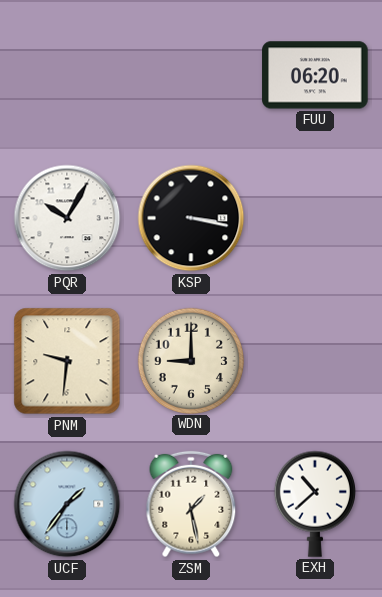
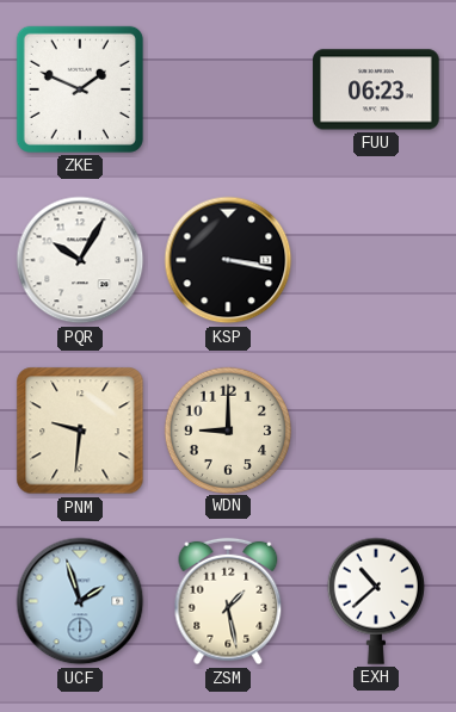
ZKE: none -> 1:49
FUU: 06:20 -> 06:23
UCF: 1:36 -> 1:57
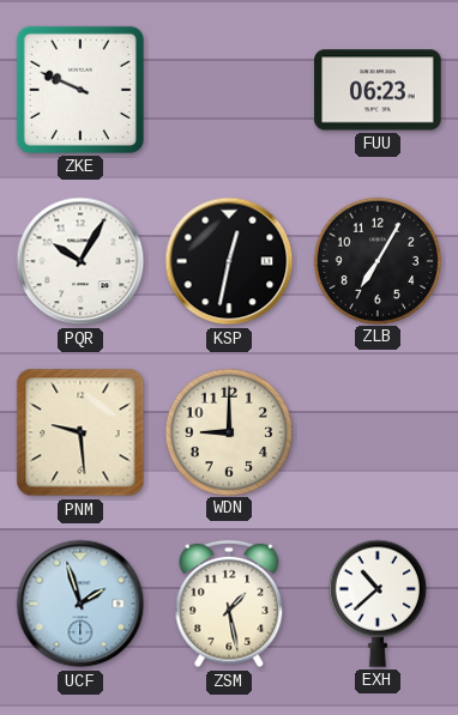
ZKE: 1:49 -> 9:49
KSP: 3:17 -> 12:32
ZLB: none -> 7:05
PNM: 9:31 -> 9:29
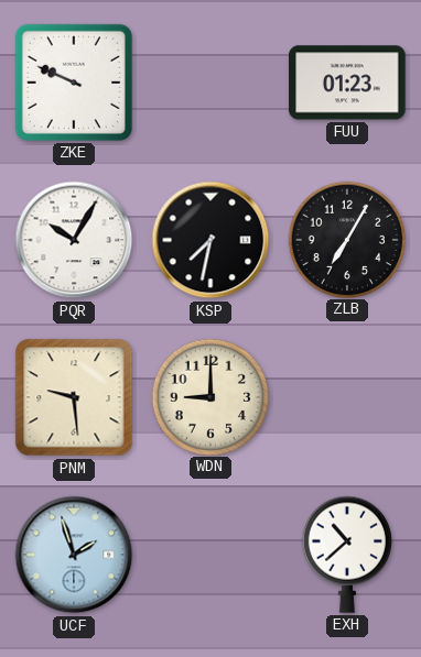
FUU: 06:23 -> 01:23
KSP: 12:32 -> 7:32
ZSM: 1:28 -> none
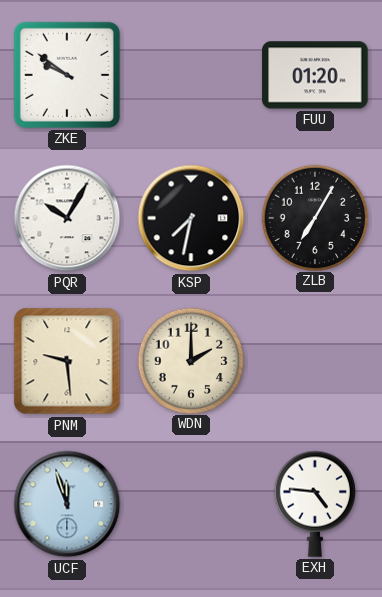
ZKE: 9:49 -> 9:51
FUU: 01:23 -> 01:20
WDN: 9:00 -> 2:00
UCF: 1:57 -> 11:57
EXH: 10:38 -> 4:46
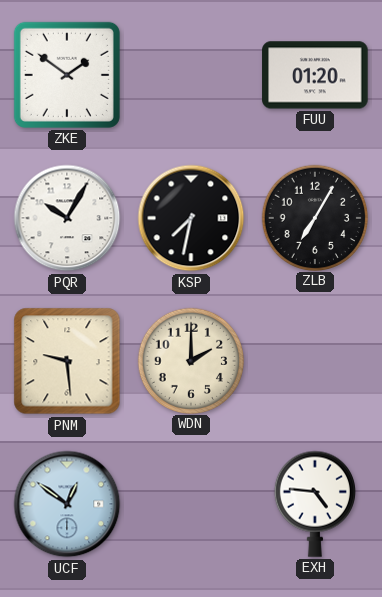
ZKE: 9:51 -> 1:51
UCF: 11:57 -> 12:51
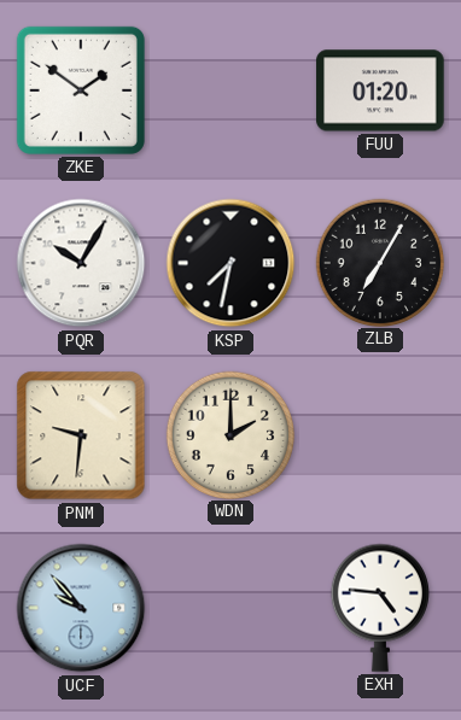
PNM: 9:29 -> 9:31
UCF: 12:51 -> 9:53
